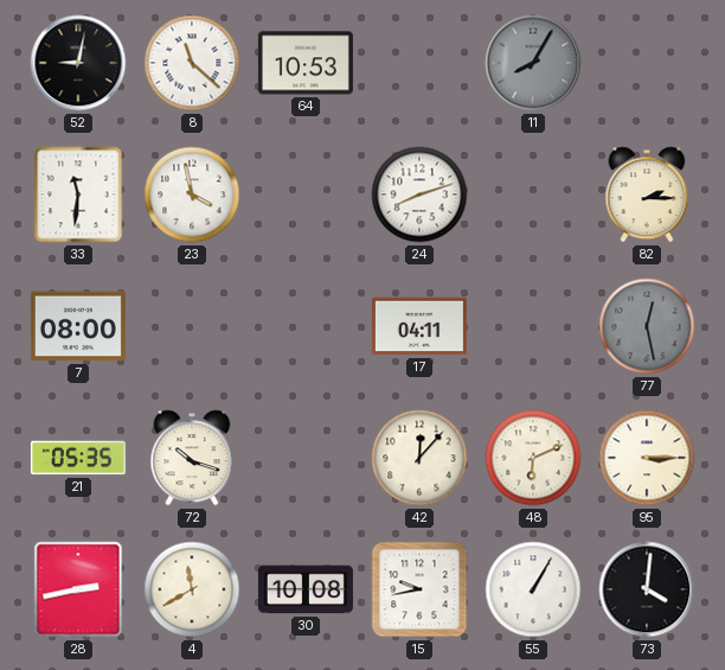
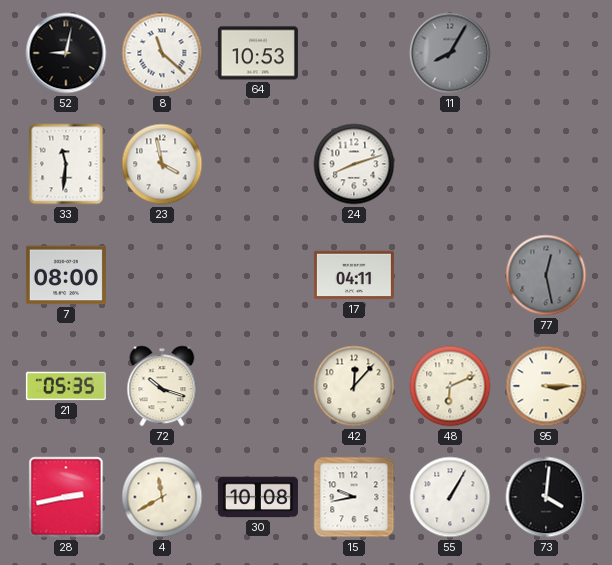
82: 2:15 -> none
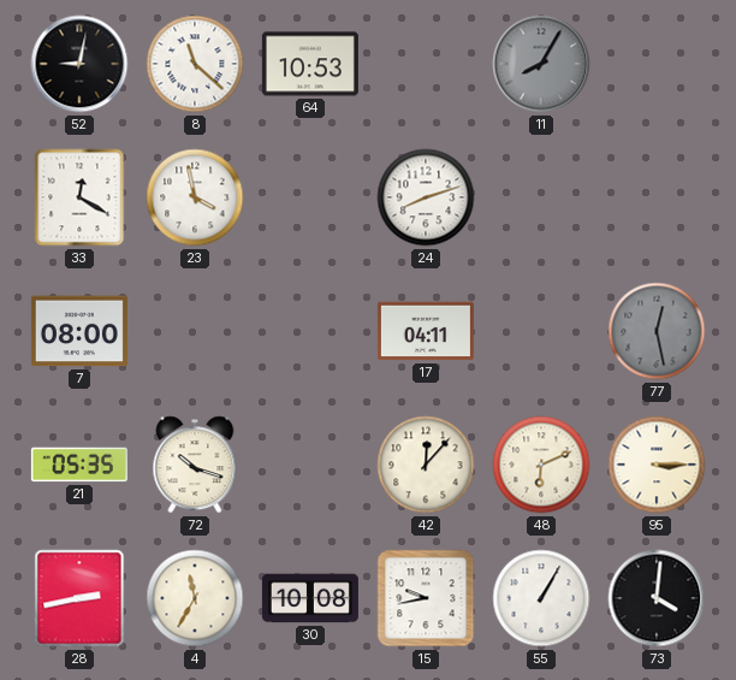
33: 11:31 -> 12:20
4: 11:40 -> 11:35
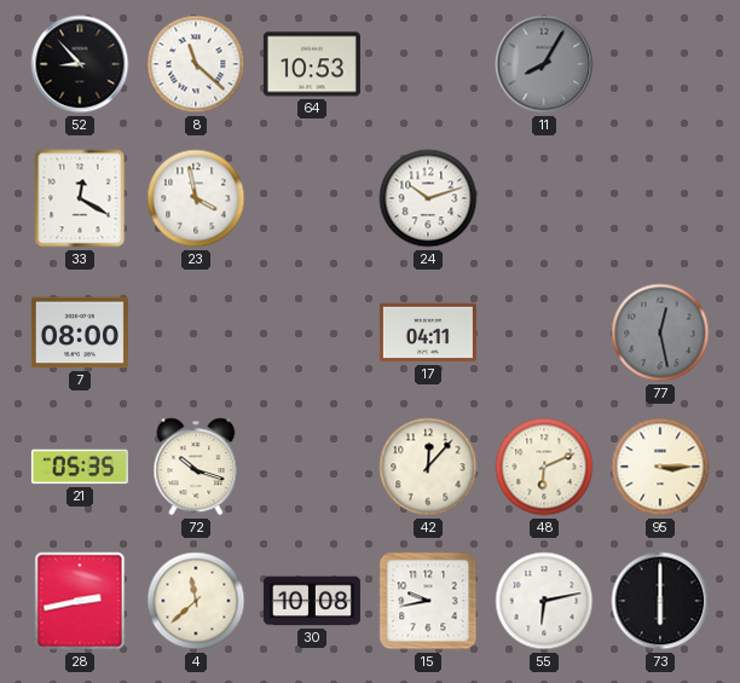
52: 9:02 -> 8:53
24: 8:12 -> 10:12
4: 11:35 -> 11:38
55: 1:05 -> 6:13
73: 4:01 -> 6:00
